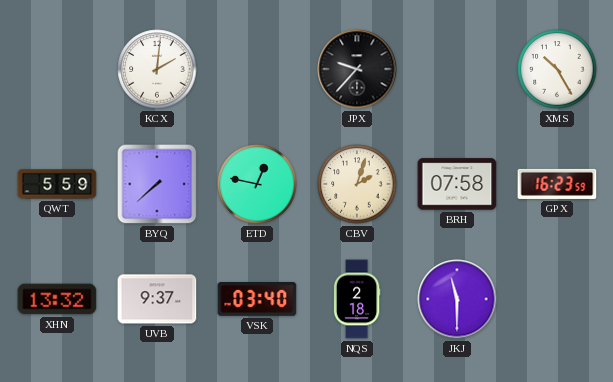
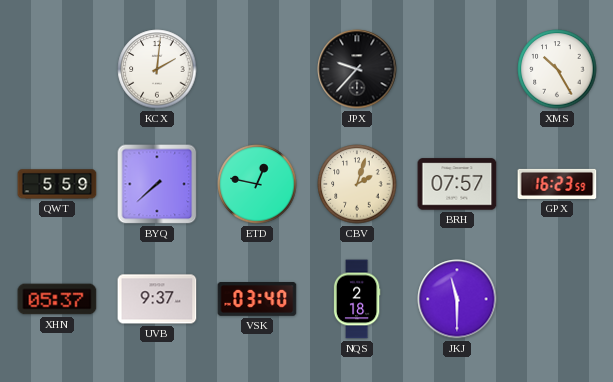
BRH: 07:58 -> 07:57
XHN: 13:32 -> 05:37
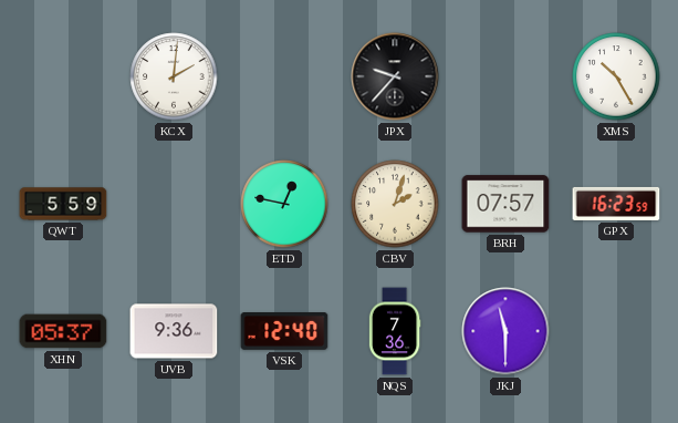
BYQ: 7:38 -> none
UVB: 9:37 -> 9:36
VSK: 03:40 -> 12:40
NQS: 2:18 -> 7:36
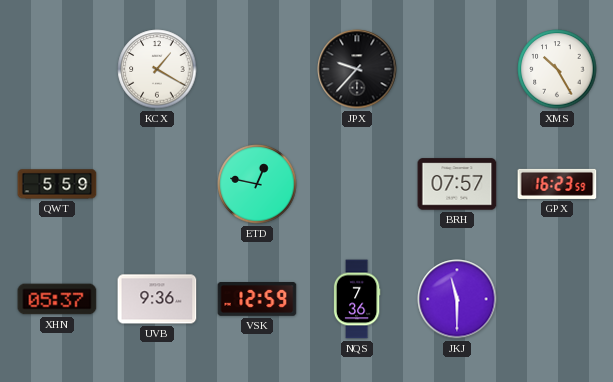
KCX: 2:01 -> 1:20
CBV: 2:03 -> none
VSK: 12:40 -> 12:59
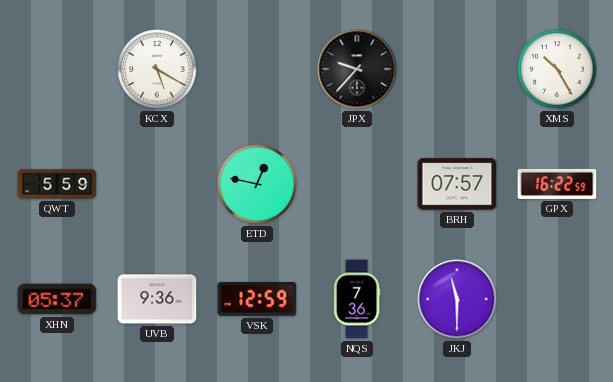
KCX: 1:20 -> 5:20
GPX: 16:23 -> 16:22
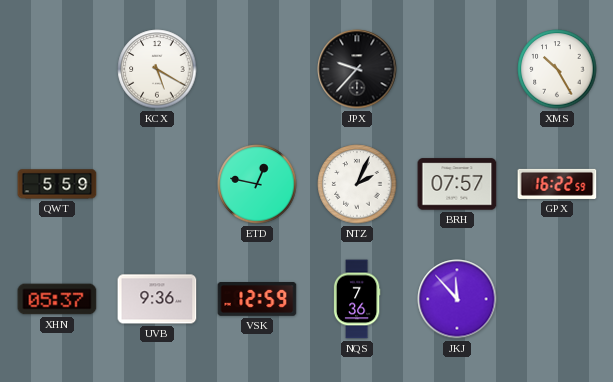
NTZ: none -> 2:04
JKJ: 11:30 -> 11:53
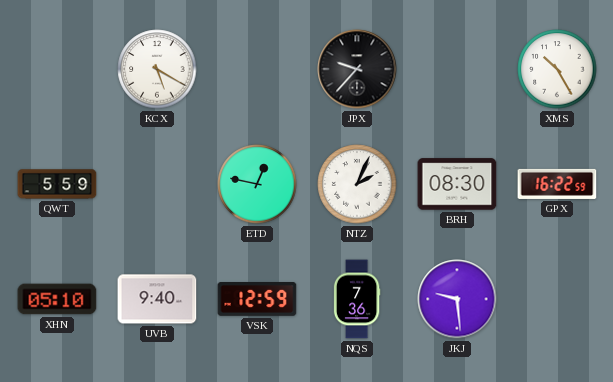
BRH: 07:57 -> 08:30
XHN: 05:37 -> 05:10
UVB: 9:36 -> 9:40
JKJ: 11:53 -> 9:29
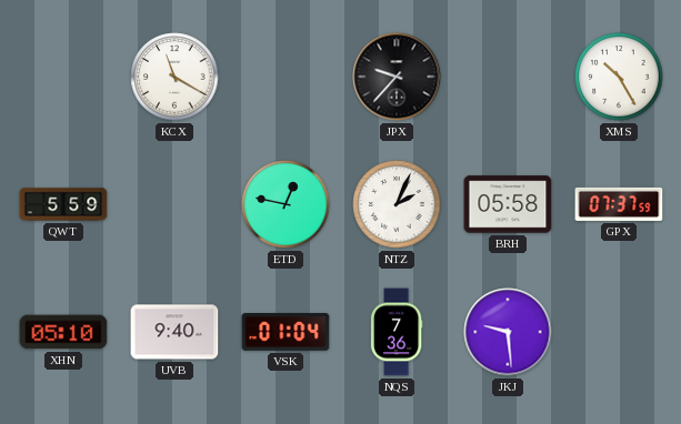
KCX: 5:20 -> 11:20
BRH: 08:30 -> 05:58
GPX: 16:22 -> 07:37
VSK: 12:59 -> 01:04
